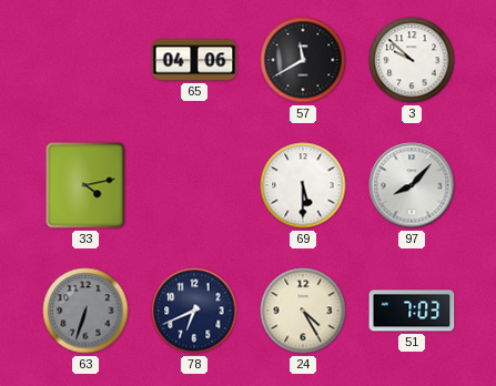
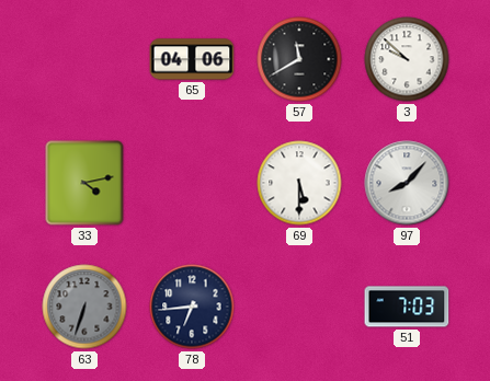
78: 6:41 -> 6:44
24: 4:25 -> none
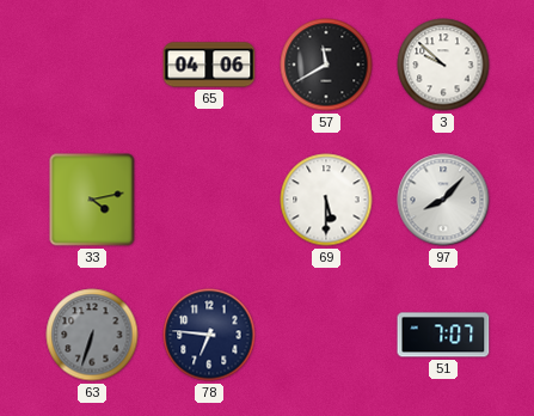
78: 6:44 -> 6:46
51: 7:03 -> 7:07
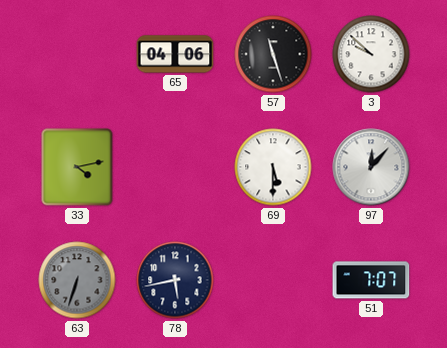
57: 11:40 -> 11:27
97: 8:07 -> 12:07
78: 6:46 -> 5:43
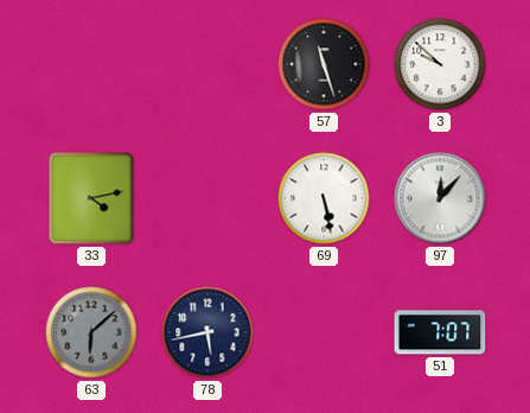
65: 04:06 -> none
69: 5:30 -> 5:28
63: 6:33 -> 6:08
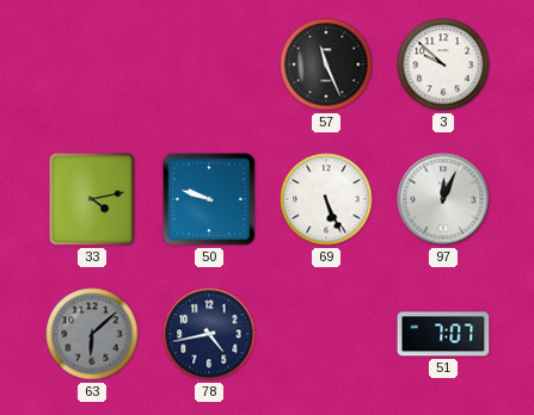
57: 11:27 -> 11:26
50: none -> 9:48
69: 5:28 -> 5:26
97: 12:07 -> 12:04
78: 5:43 -> 4:43
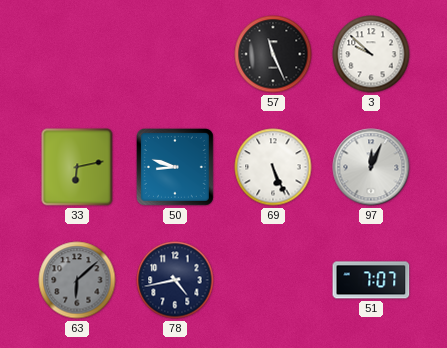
33: 4:13 -> 6:13
50: 9:48 -> 8:48
